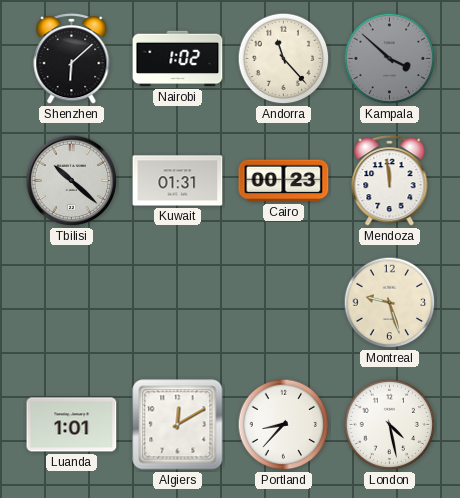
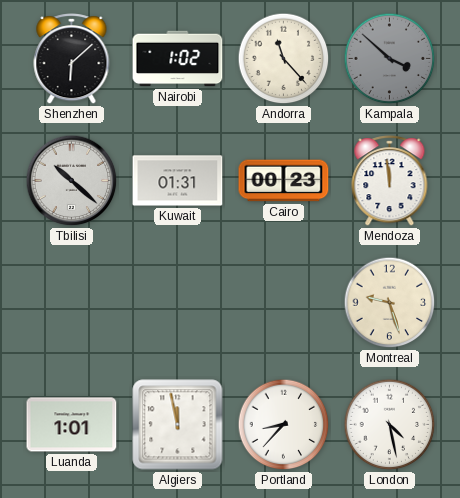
Algiers: 12:10 -> 11:58
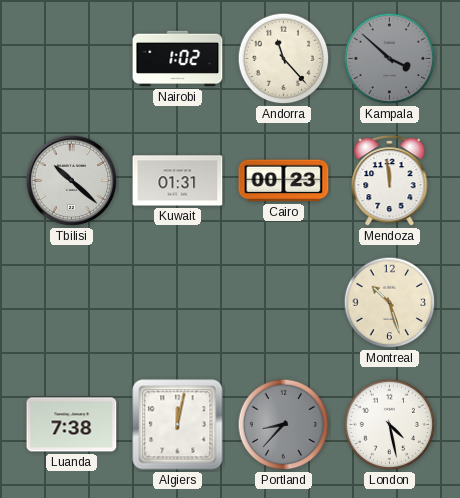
Shenzhen: 6:08 -> none
Montreal: 9:27 -> 10:27
Luanda: 1:01 -> 7:38
Algiers: 11:58 -> 12:02
Portland dial: white -> grey
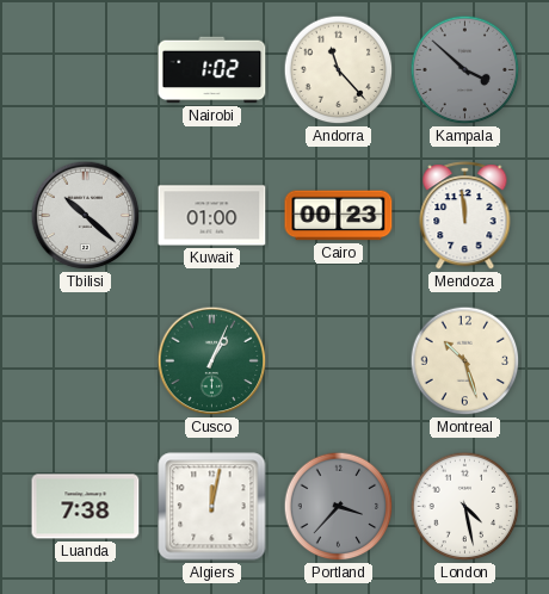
Kuwait: 01:31 -> 01:00
Cusco: none -> 1:04
Portland: 8:37 -> 3:37
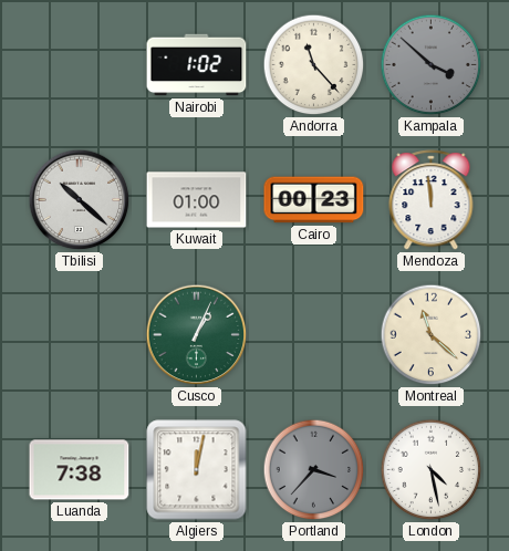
Montreal: 10:27 -> 11:22
